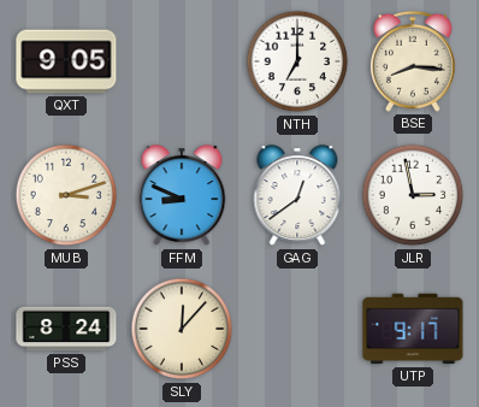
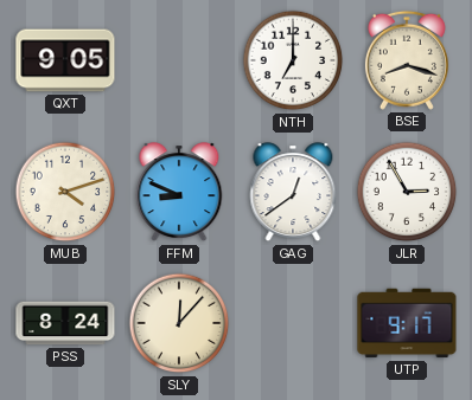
BSE: 8:16 -> 8:18
MUB: 3:12 -> 4:12
JLR: 2:58 -> 2:55
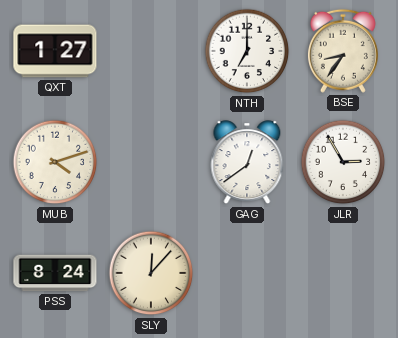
QXT: 9:05 -> 1:27
BSE: 8:18 -> 8:36
FFM: 8:49 -> none
UTP: 9:17 -> none
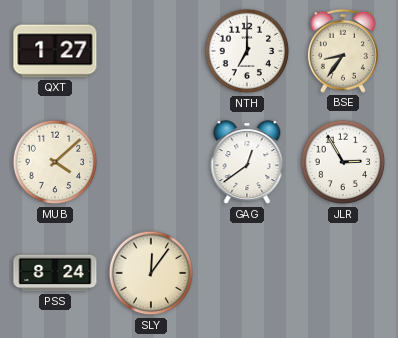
MUB: 4:12 -> 4:08
SLY: 12:07 -> 12:06
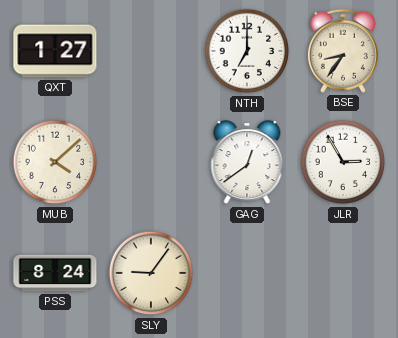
SLY: 12:06 -> 9:06
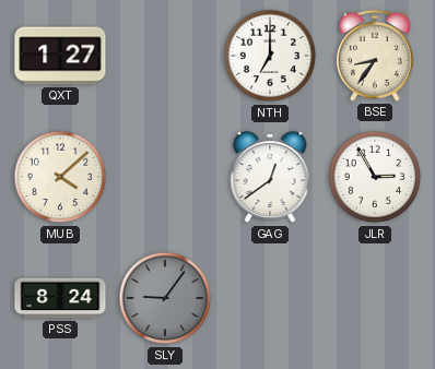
SLY dial: cream -> grey
